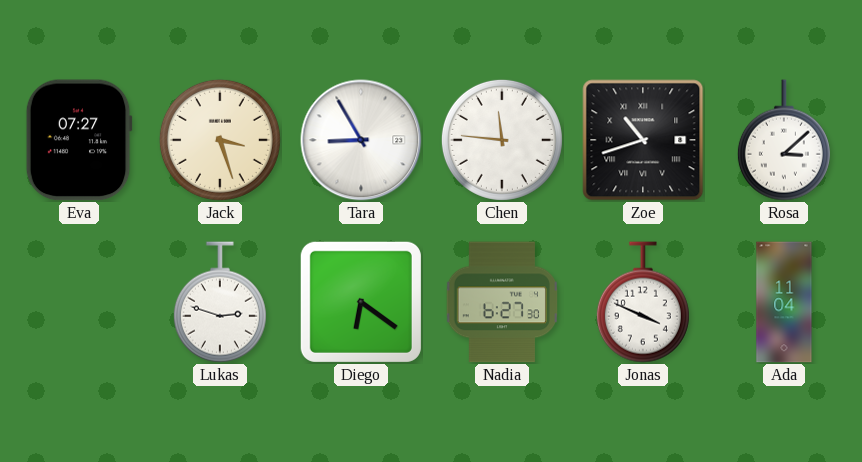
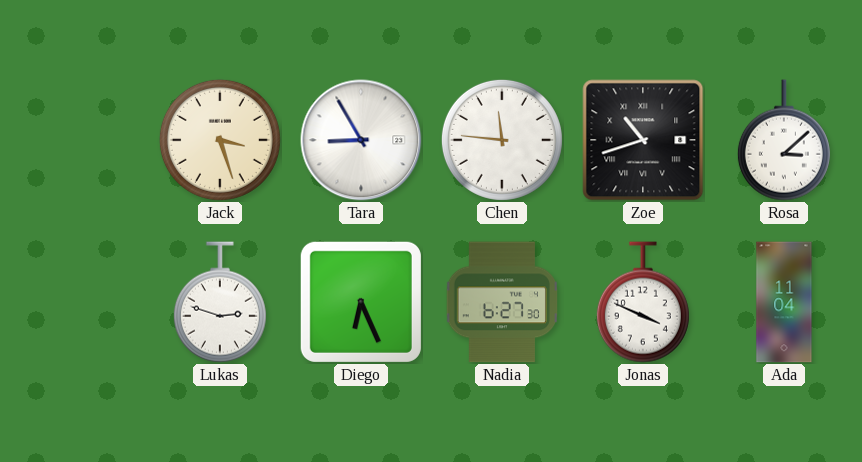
Eva: 07:27 -> none
Diego: 6:21 -> 6:26
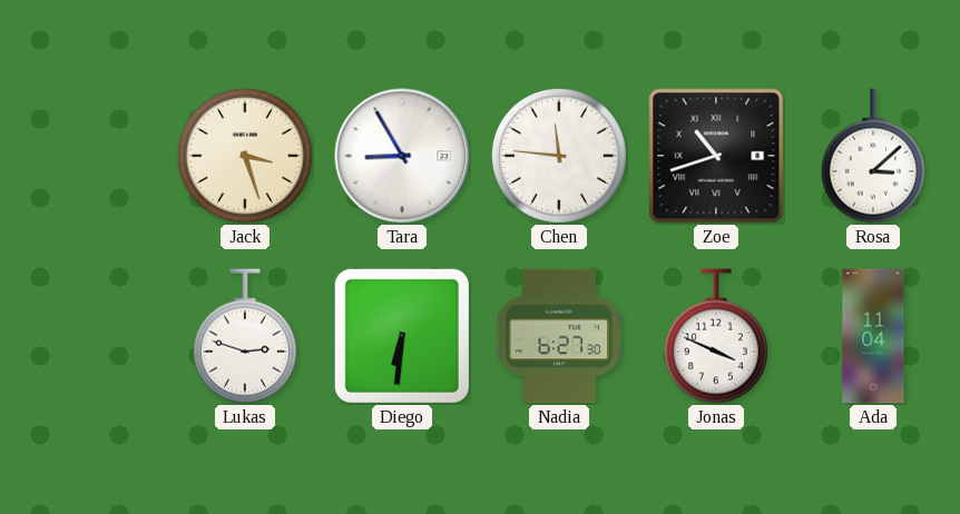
Diego: 6:26 -> 6:31
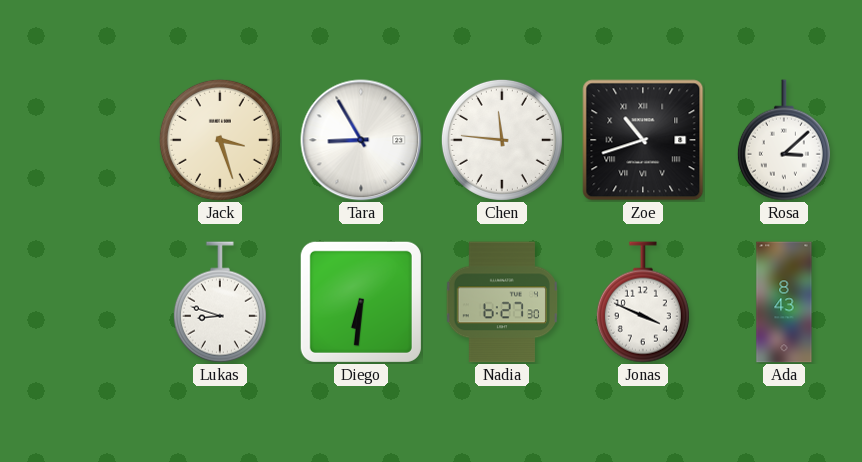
Lukas: 2:48 -> 8:48
Ada: 11:04 -> 8:43
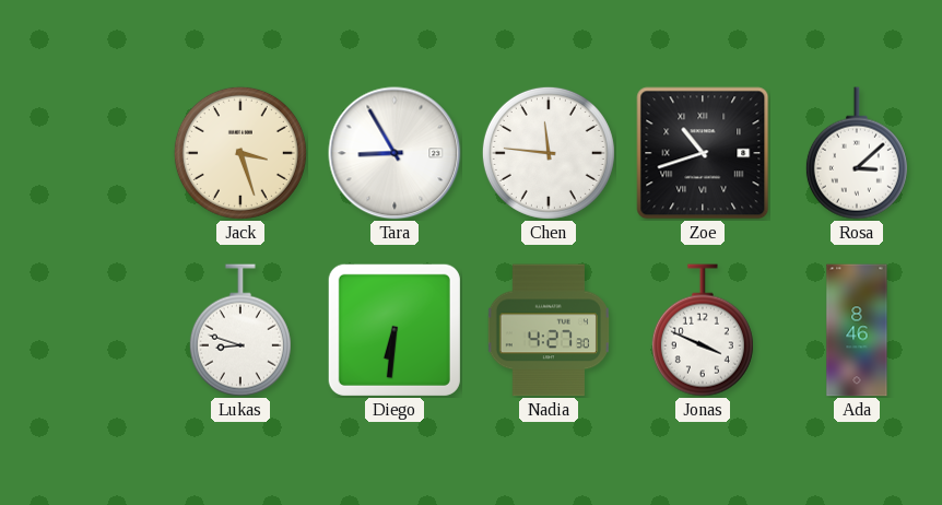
Nadia: 6:27 -> 4:27
Ada: 8:43 -> 8:46
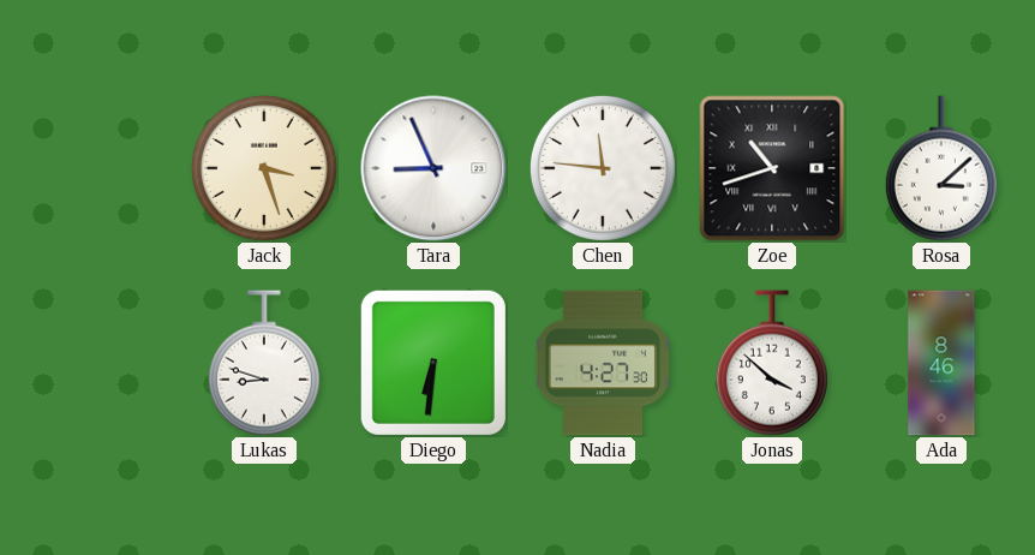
Tara: 8:55 -> 8:56
Jonas: 3:49 -> 3:52
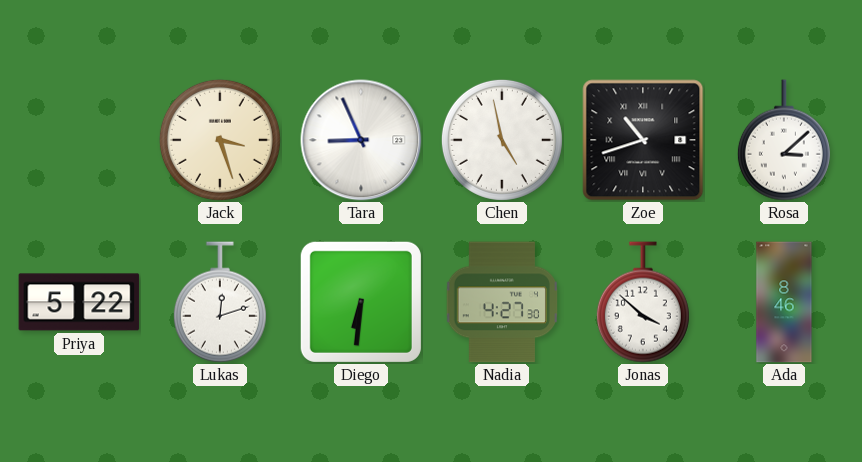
Chen: 11:46 -> 4:58
Priya: none -> 5:22
Lukas: 8:48 -> 12:12
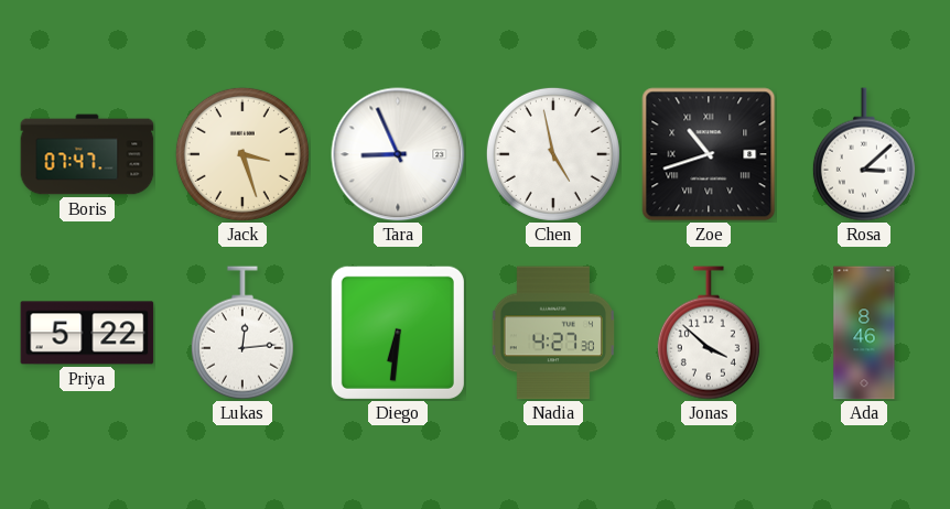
Boris: none -> 07:47
Lukas: 12:12 -> 12:14
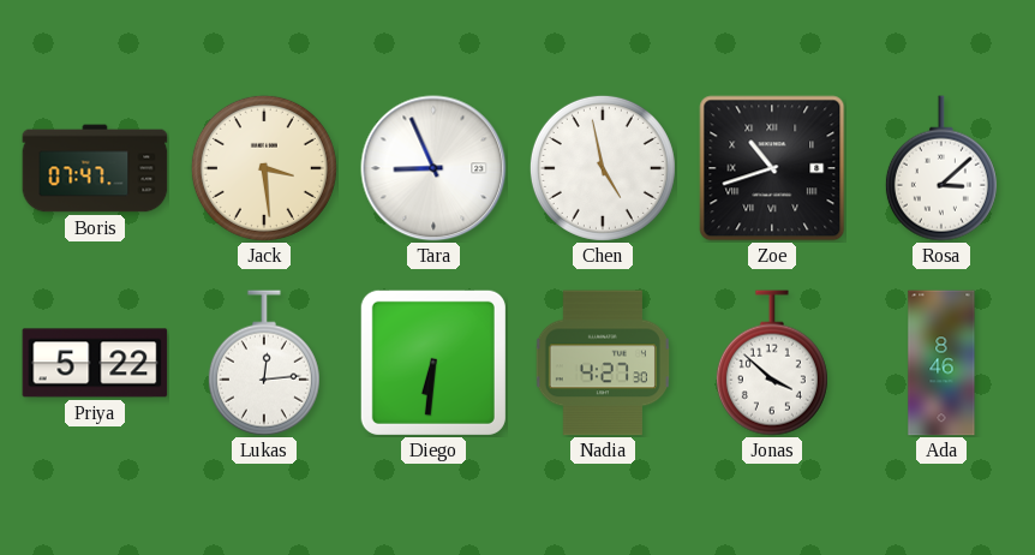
Jack: 3:27 -> 3:29
